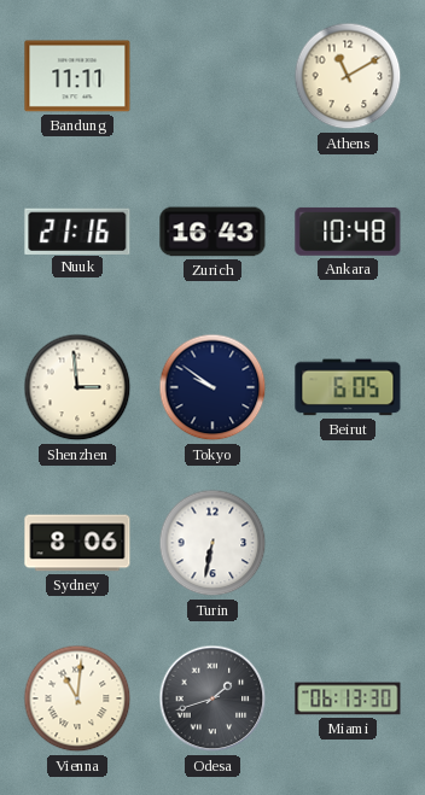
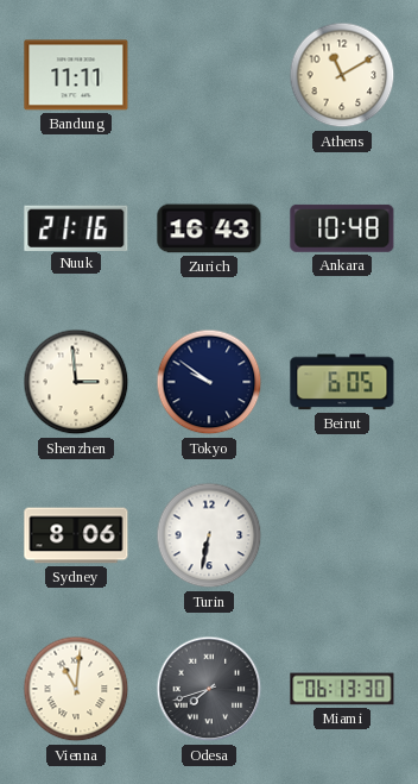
Odesa: 1:42 -> 7:42
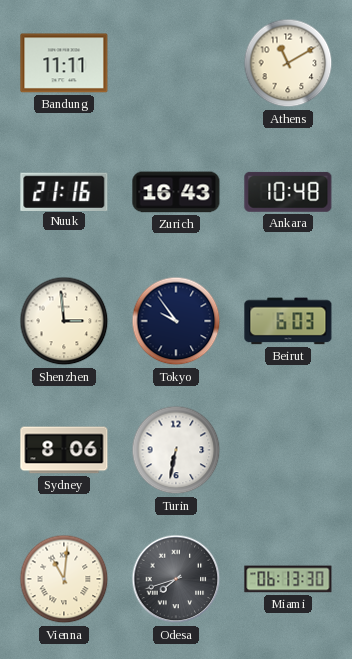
Tokyo: 9:51 -> 9:54
Beirut: 6:05 -> 6:03
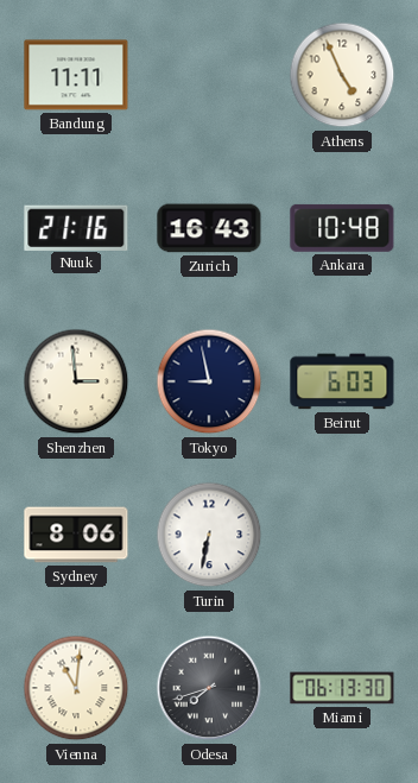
Athens: 11:10 -> 4:56
Tokyo: 9:54 -> 8:58
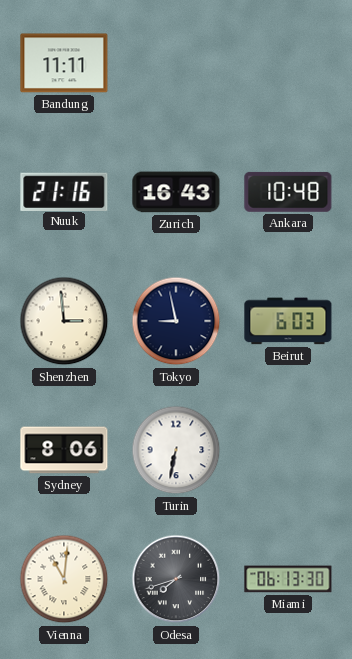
Athens: 4:56 -> none
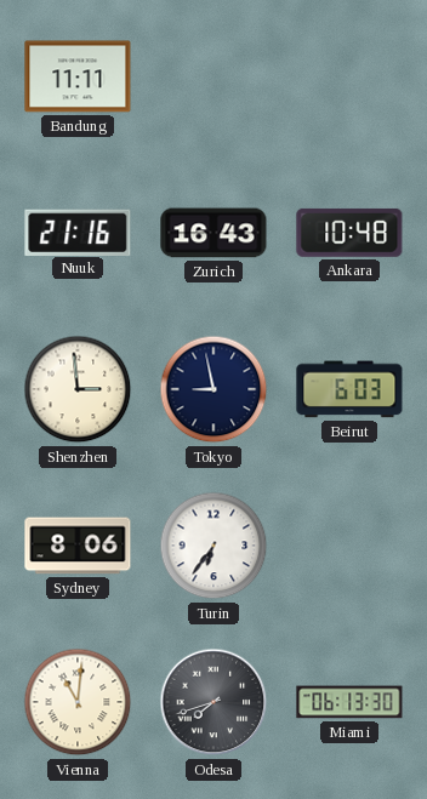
Turin: 6:32 -> 6:36
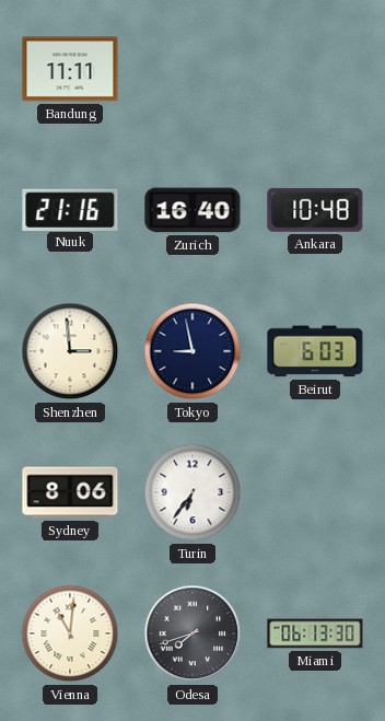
Zurich: 16:43 -> 16:40
